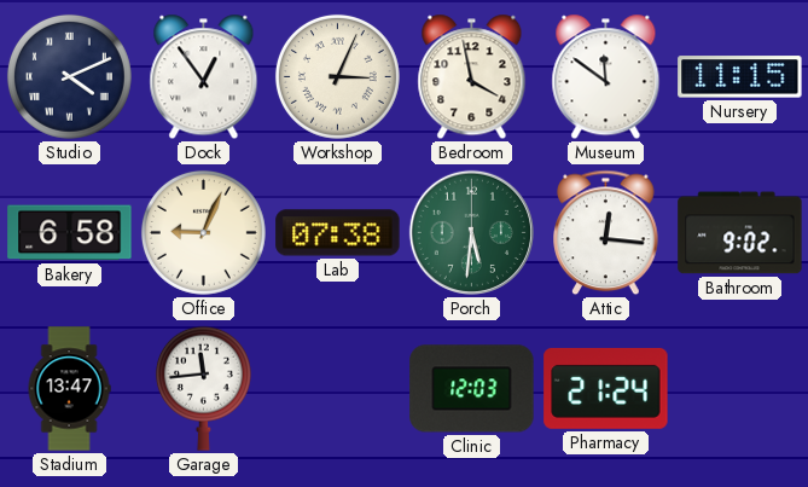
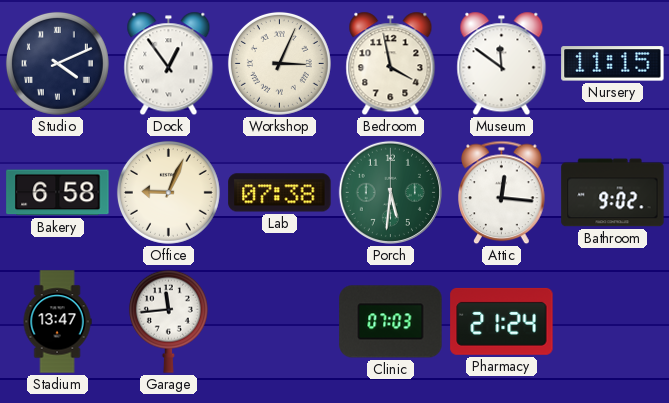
Clinic: 12:03 -> 07:03
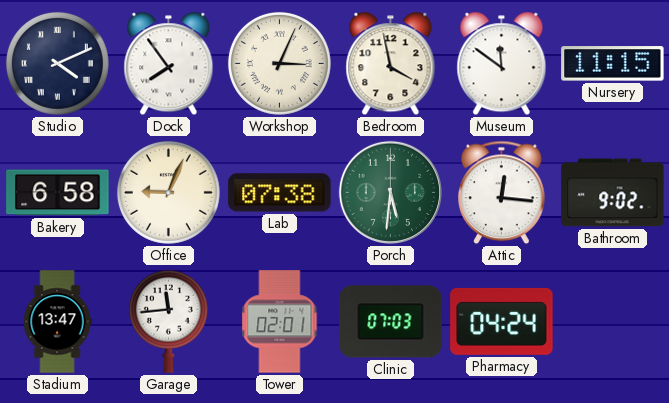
Dock: 12:54 -> 7:54
Tower: none -> 02:01
Pharmacy: 21:24 -> 04:24
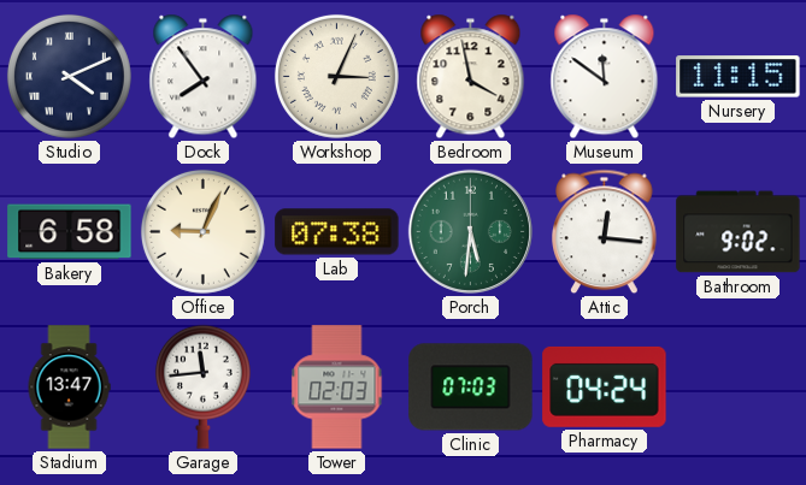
Tower: 02:01 -> 02:03
